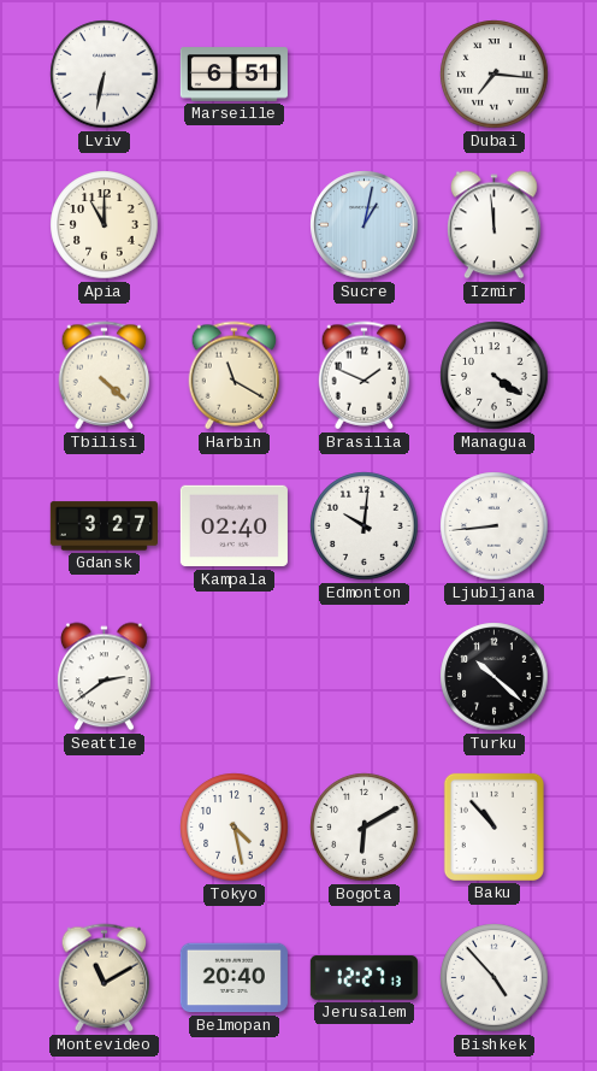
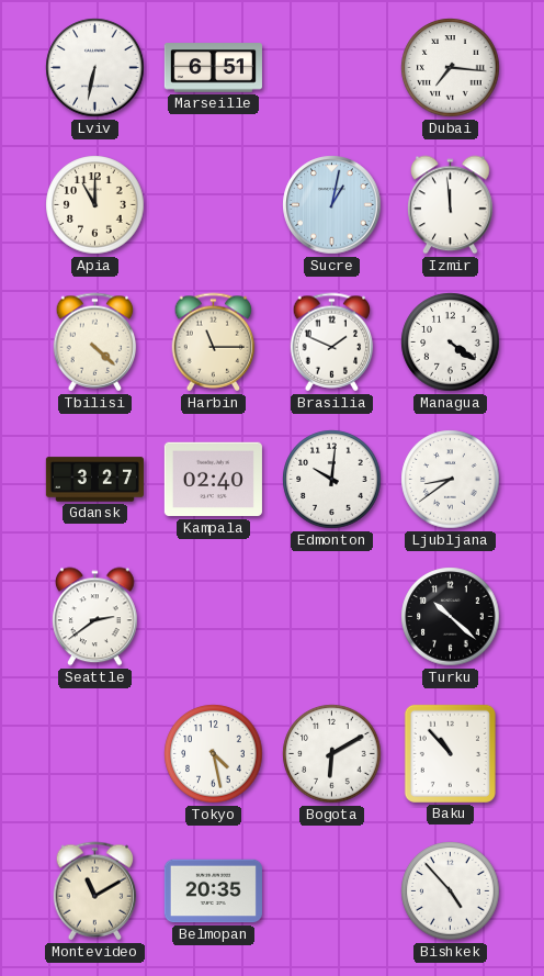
Harbin: 11:20 -> 11:15
Ljubljana: 8:44 -> 8:39
Belmopan: 20:40 -> 20:35
Jerusalem: 12:27 -> none
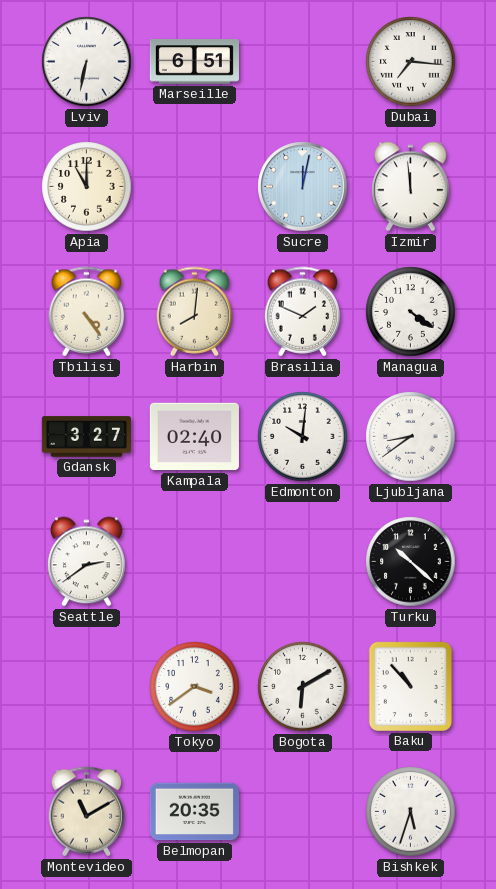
Sucre: 1:02 -> 12:02
Tbilisi: 4:22 -> 4:24
Harbin: 11:15 -> 8:01
Tokyo: 4:28 -> 3:39
Bishkek: 4:53 -> 5:33
